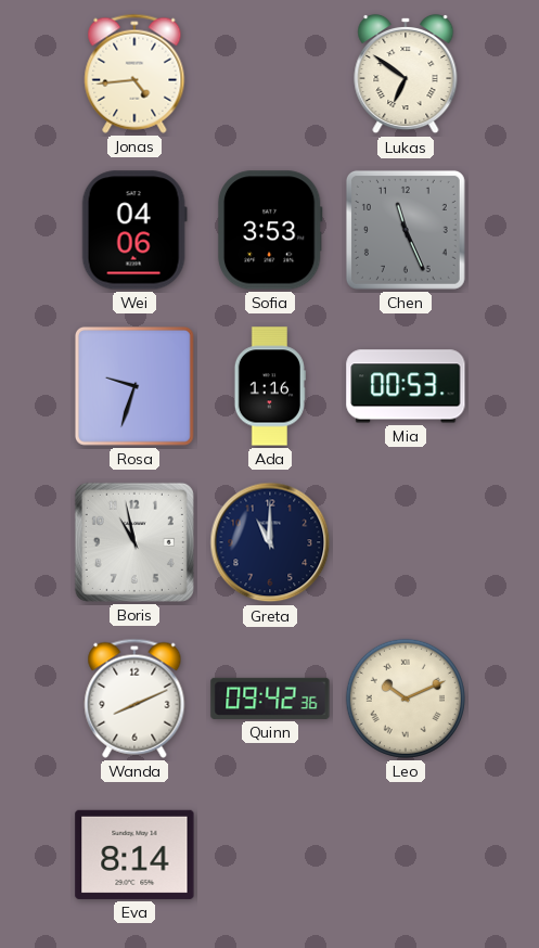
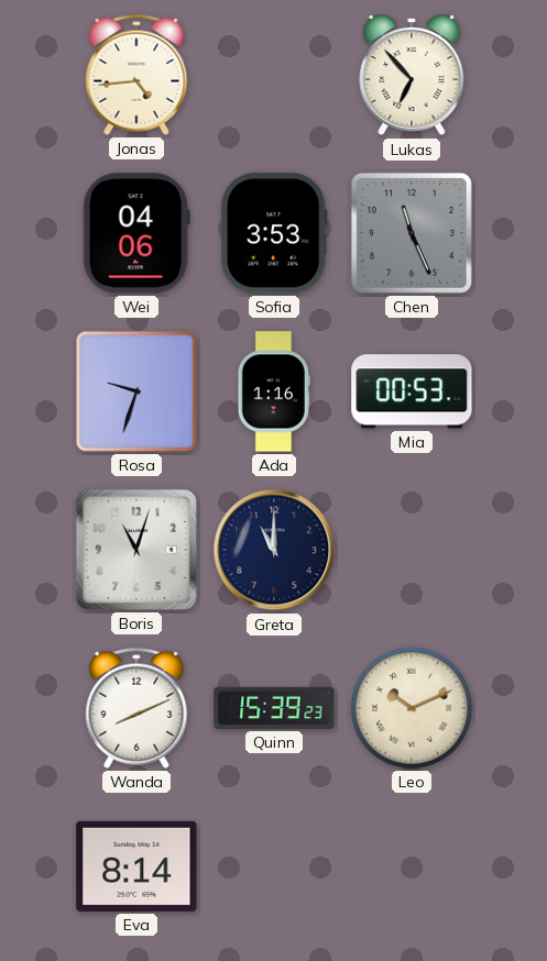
Lukas: 6:51 -> 6:53
Boris: 10:58 -> 11:03
Quinn: 09:42 -> 15:39
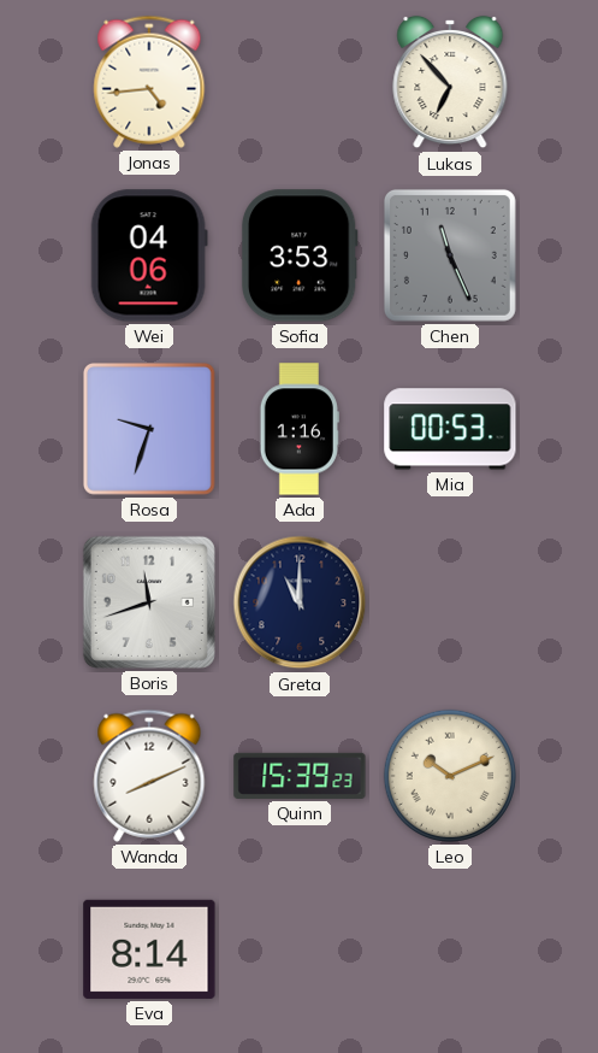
Boris: 11:03 -> 11:42
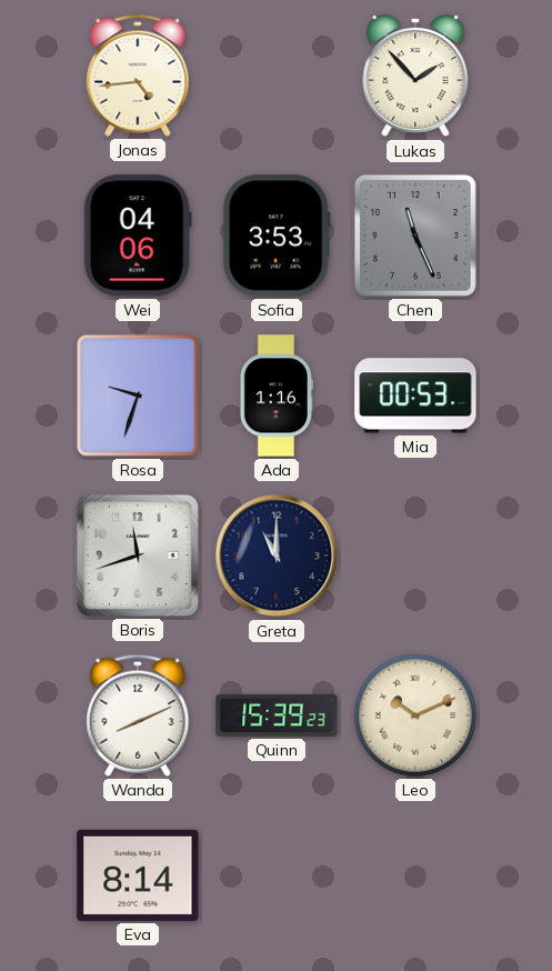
Lukas: 6:53 -> 1:53
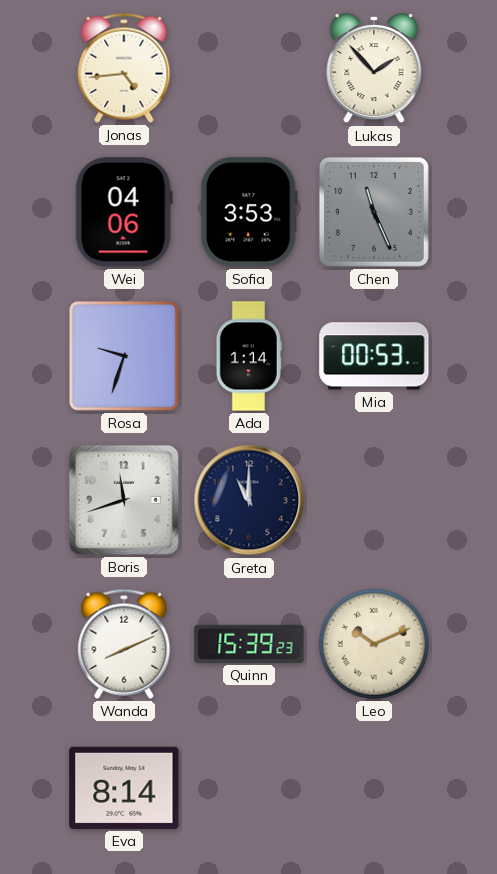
Ada: 1:16 -> 1:14
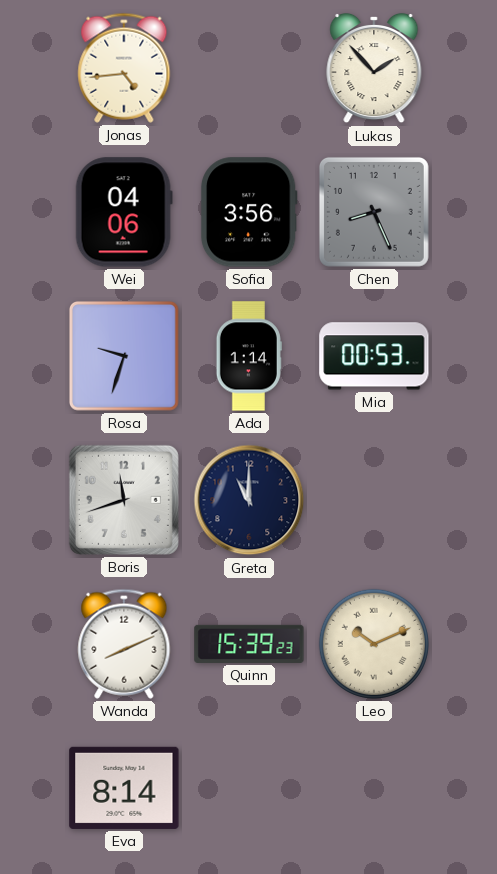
Sofia: 3:53 -> 3:56
Chen: 11:26 -> 8:26
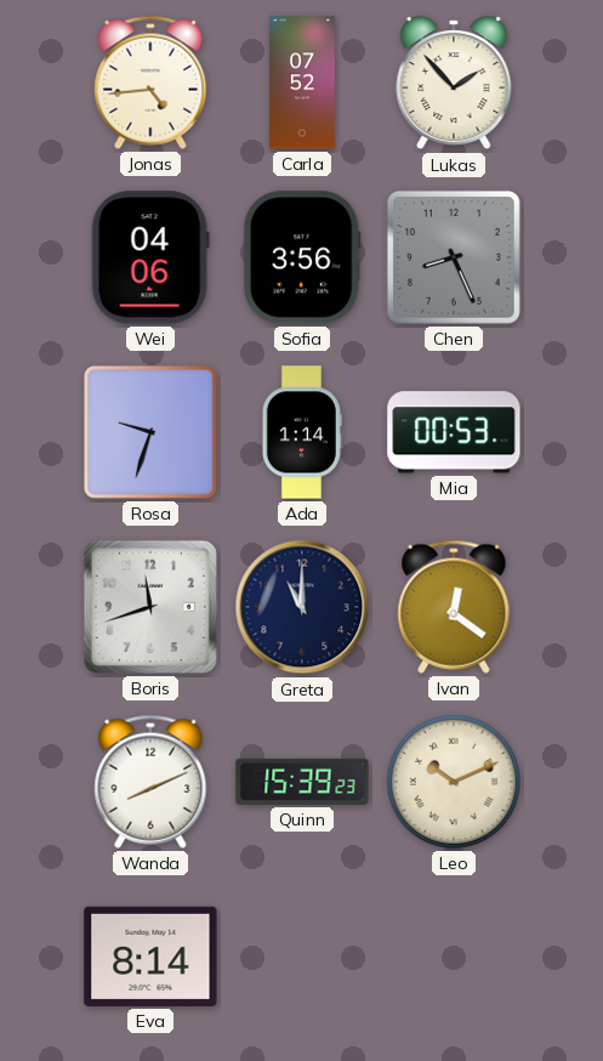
Carla: none -> 07:52
Ivan: none -> 12:21
